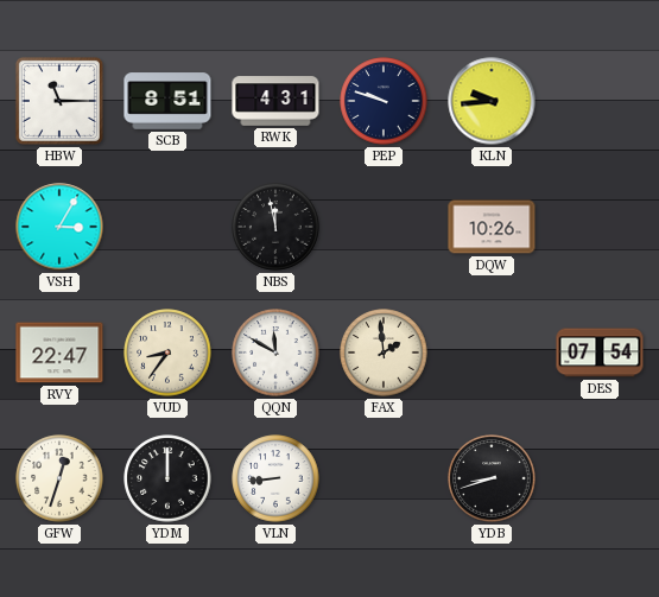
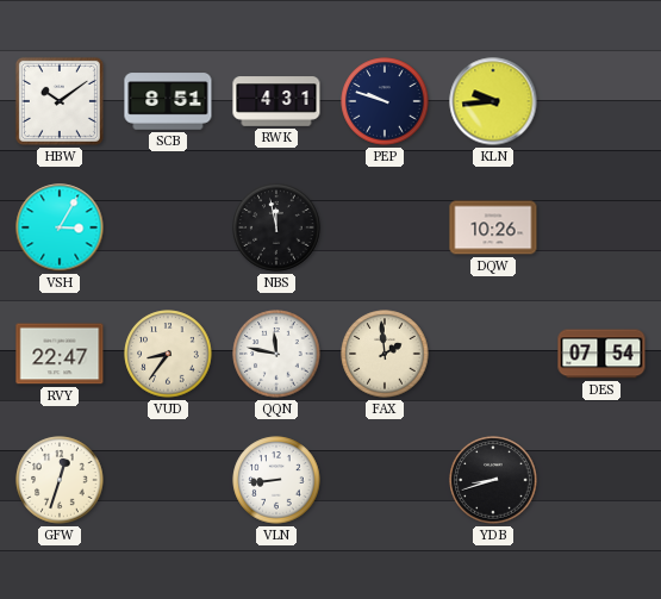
HBW: 11:15 -> 10:09
QQN: 11:50 -> 11:47
YDM: 12:00 -> none
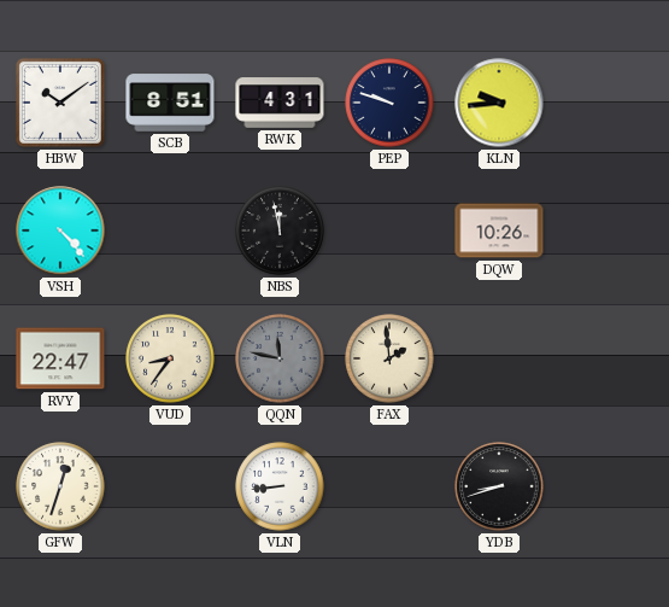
VSH: 3:05 -> 4:23
QQN dial: white -> grey
DES: 07:54 -> none
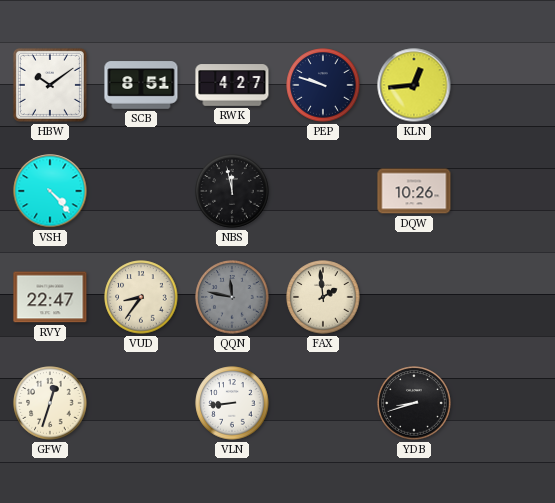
RWK: 4:31 -> 4:27
KLN: 9:44 -> 12:44
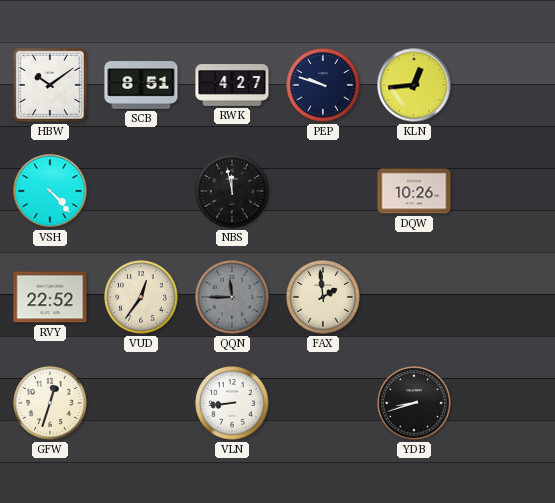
RVY: 22:47 -> 22:52
VUD: 8:36 -> 12:36
QQN: 11:47 -> 11:45
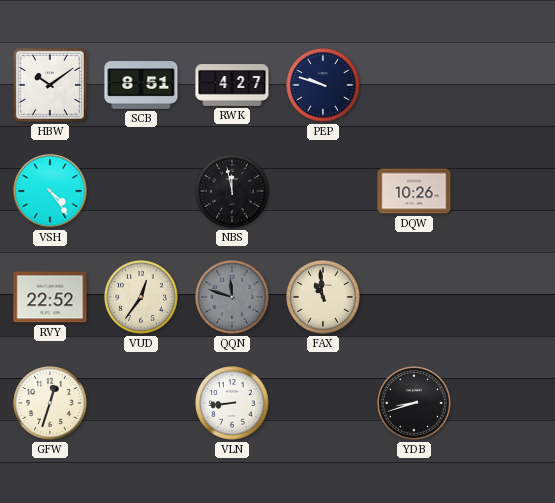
KLN: 12:44 -> none
VSH: 4:23 -> 4:24
QQN: 11:45 -> 11:48
FAX: 1:59 -> 10:59
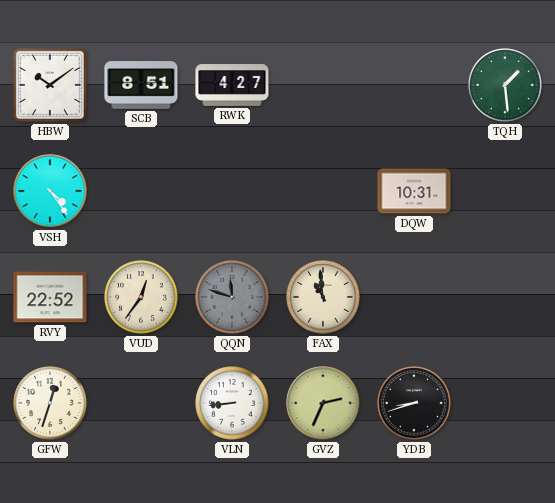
PEP: 9:48 -> none
TQH: none -> 1:29
NBS: 11:58 -> none
DQW: 10:26 -> 10:31
GVZ: none -> 2:34
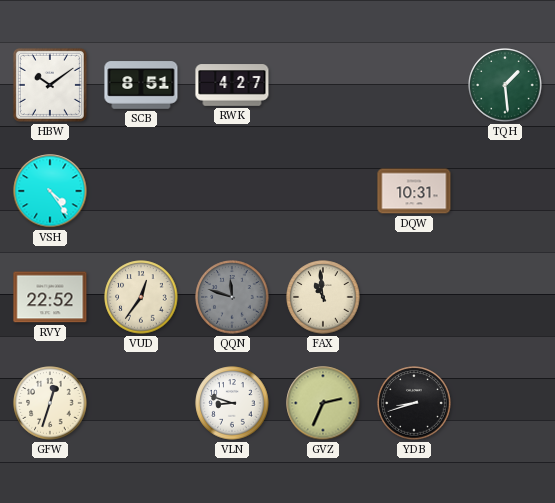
VLN: 8:44 -> 8:48
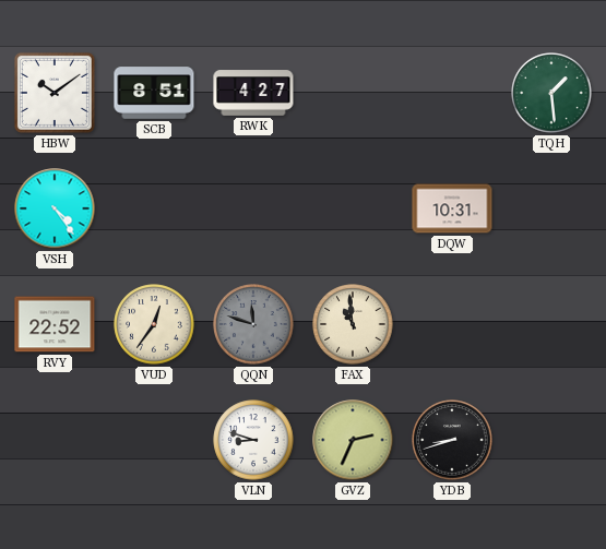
GFW: 12:33 -> none
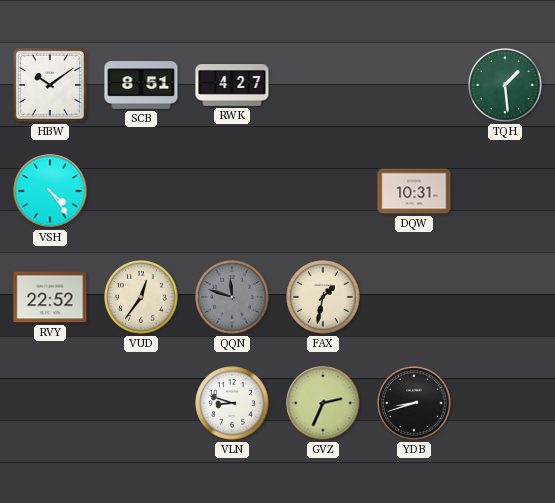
FAX: 10:59 -> 1:32
